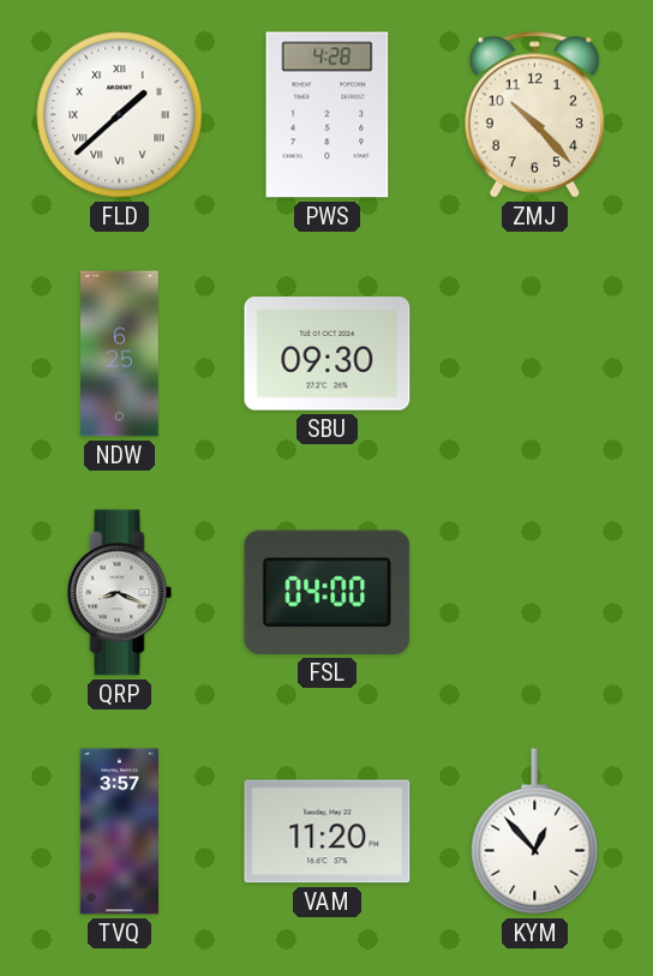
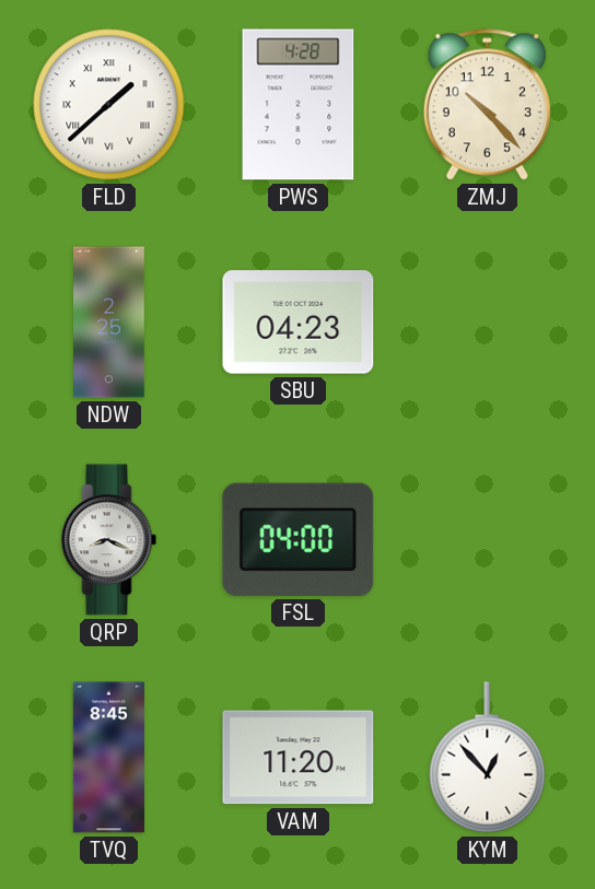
NDW: 6:25 -> 2:25
SBU: 09:30 -> 04:23
TVQ: 3:57 -> 8:45
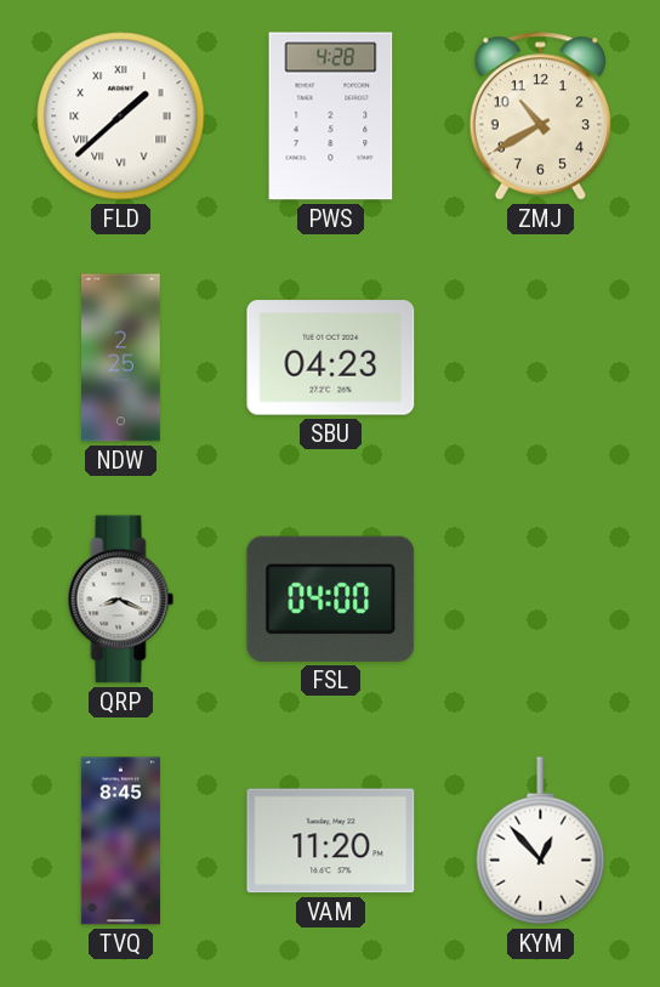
ZMJ: 10:23 -> 10:40
